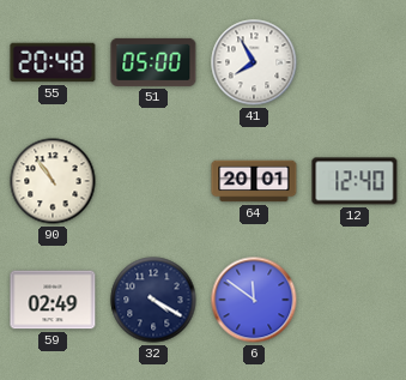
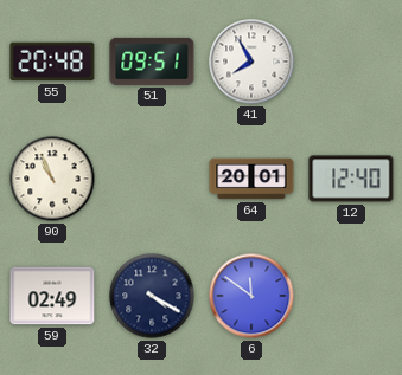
51: 05:00 -> 09:51
90: 10:54 -> 10:56
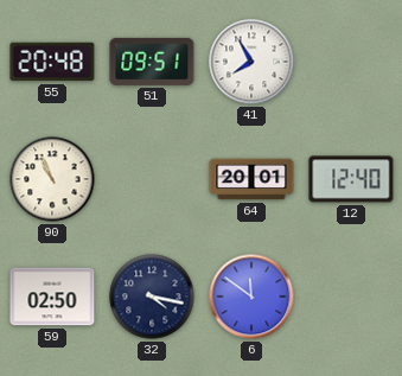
59: 02:49 -> 02:50
32: 4:20 -> 4:17
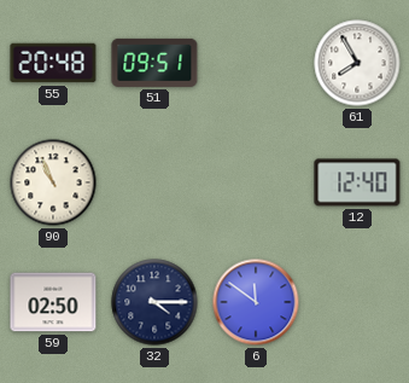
41: 7:55 -> none
61: none -> 7:55
64: 20:01 -> none
32: 4:17 -> 4:15
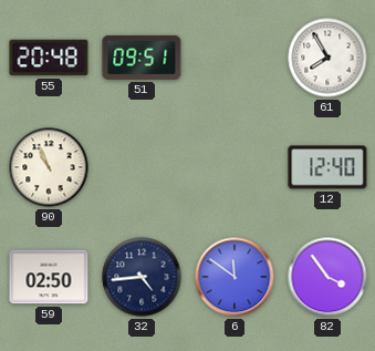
32: 4:15 -> 4:44
82: none -> 3:54
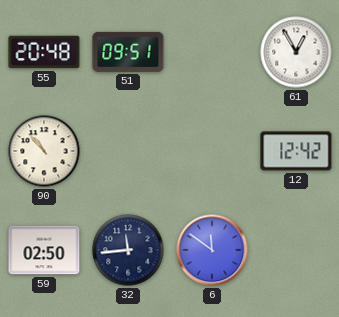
61: 7:55 -> 12:55
90: 10:56 -> 10:53
12: 12:40 -> 12:42
32: 4:44 -> 11:44
82: 3:54 -> none
